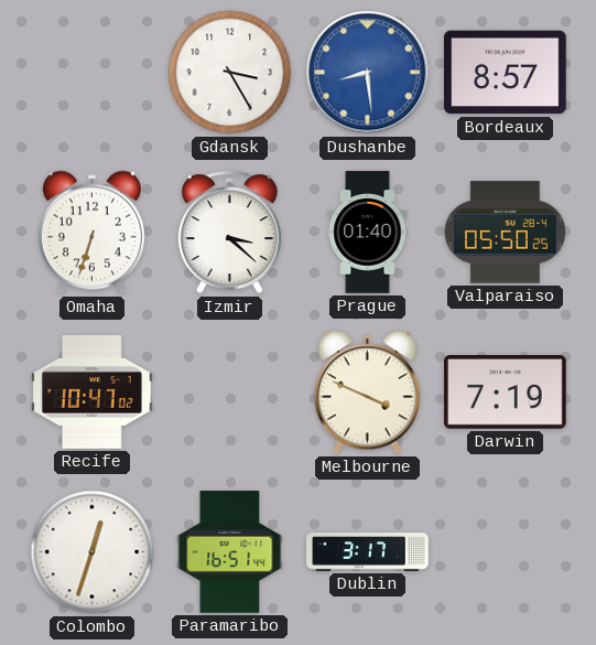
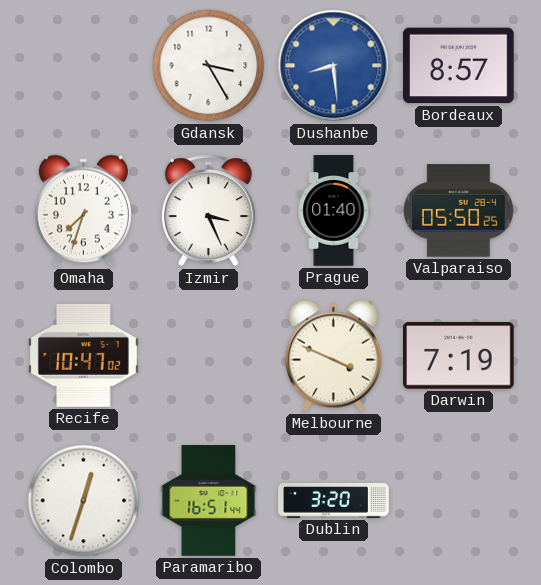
Omaha: 6:33 -> 7:33
Izmir: 3:22 -> 3:26
Dublin: 3:17 -> 3:20
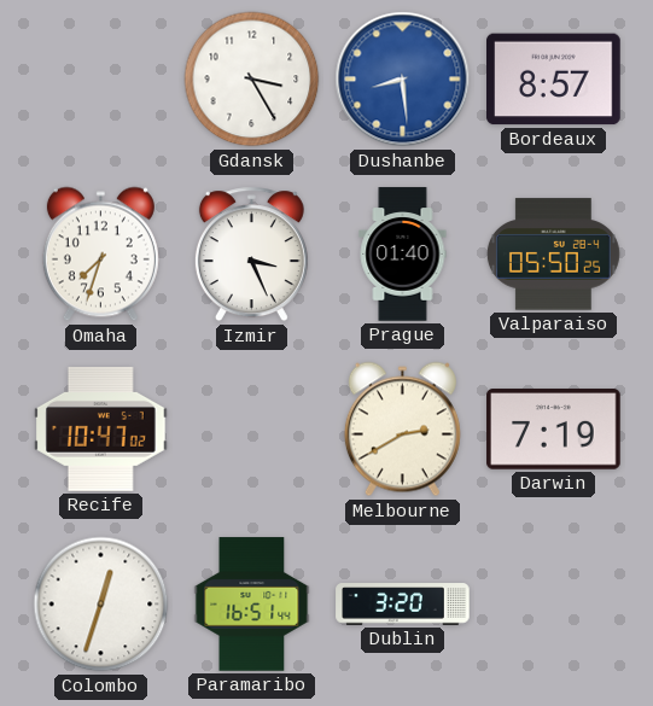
Melbourne: 3:49 -> 2:40
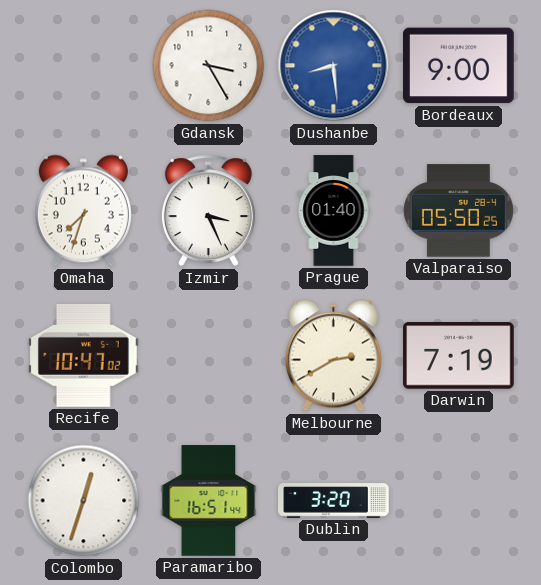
Bordeaux: 8:57 -> 9:00
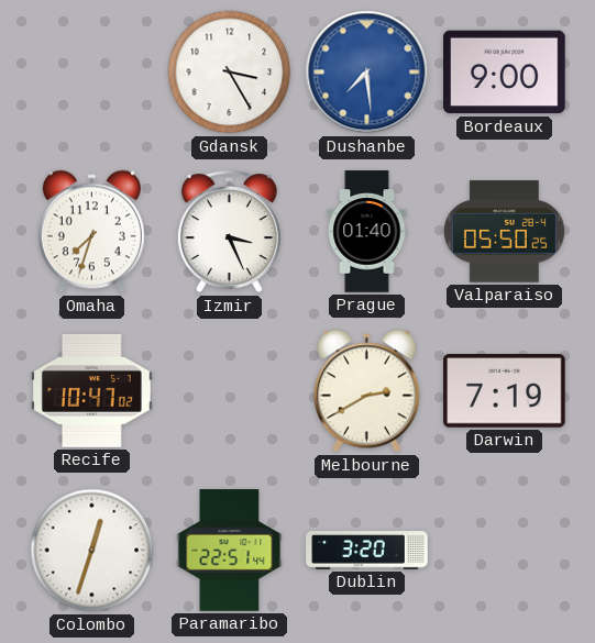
Dushanbe: 8:29 -> 7:29
Paramaribo: 16:51 -> 22:51
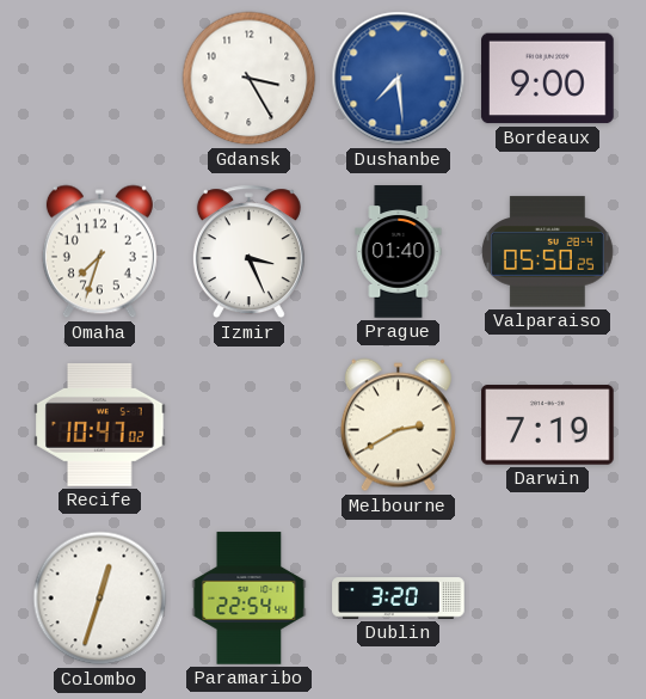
Paramaribo: 22:51 -> 22:54
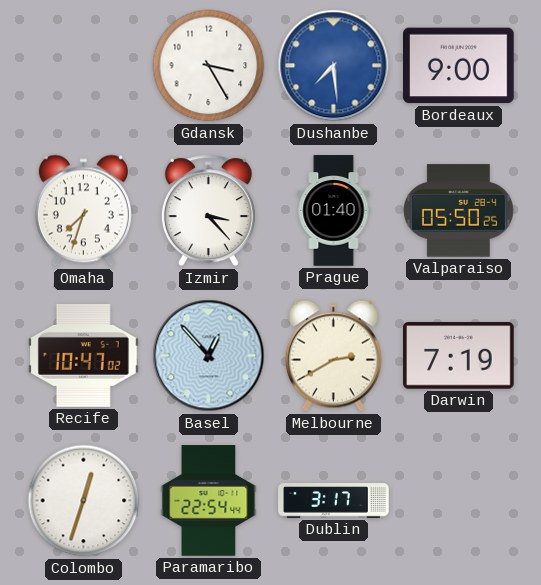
Izmir: 3:26 -> 3:23
Basel: none -> 12:53
Dublin: 3:20 -> 3:17
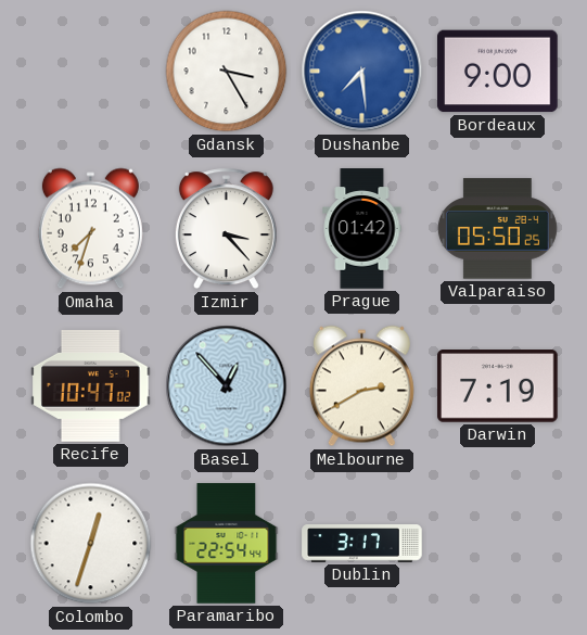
Prague: 01:40 -> 01:42
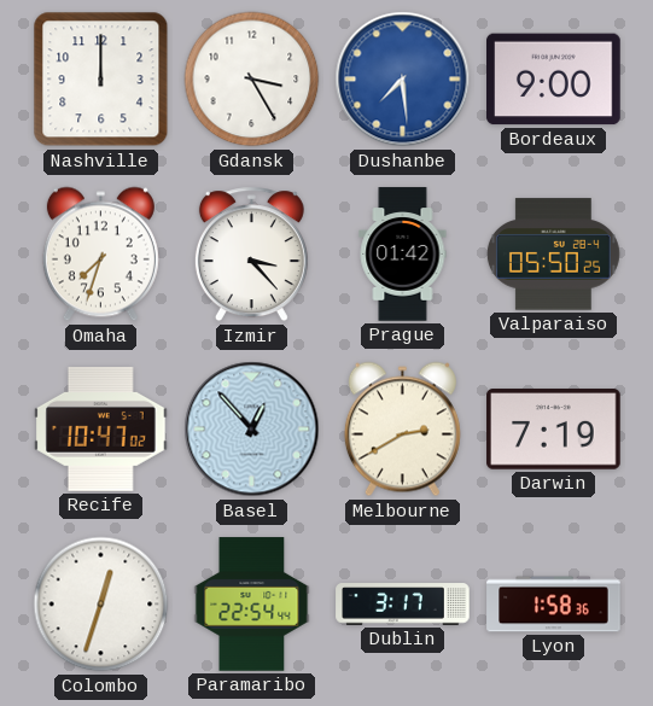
Nashville: none -> 12:00
Lyon: none -> 1:58
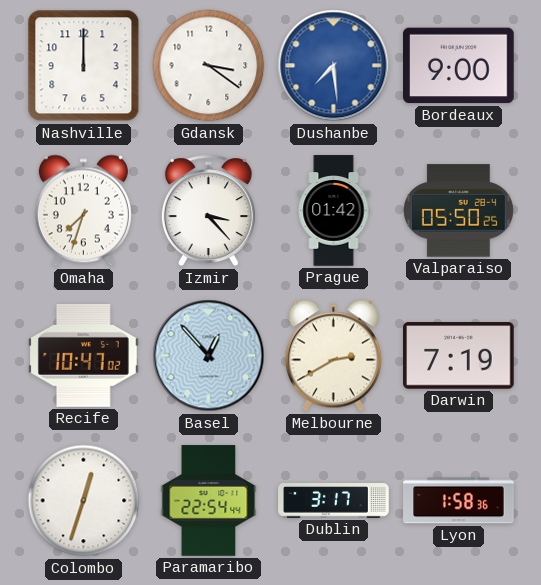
Gdansk: 3:25 -> 3:21
